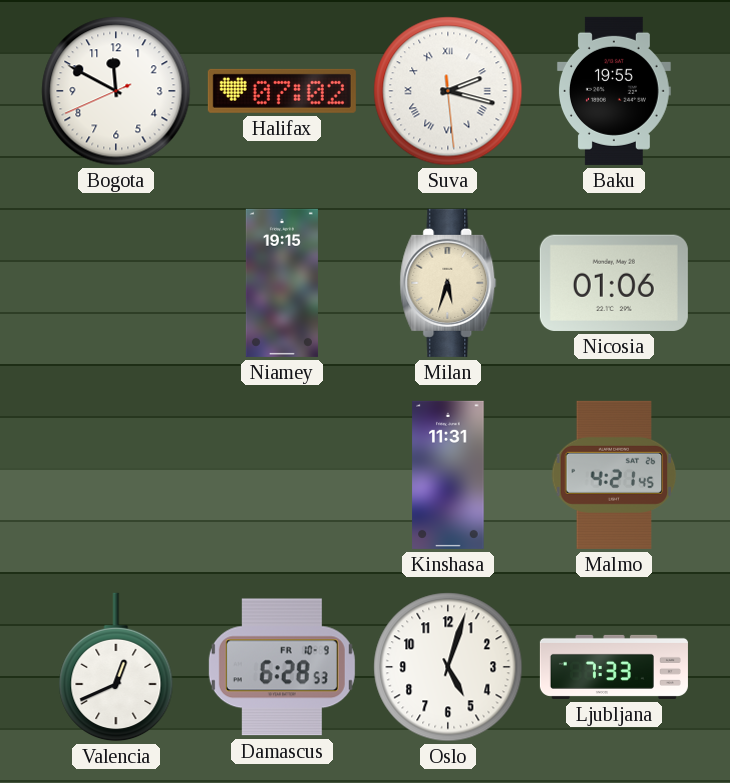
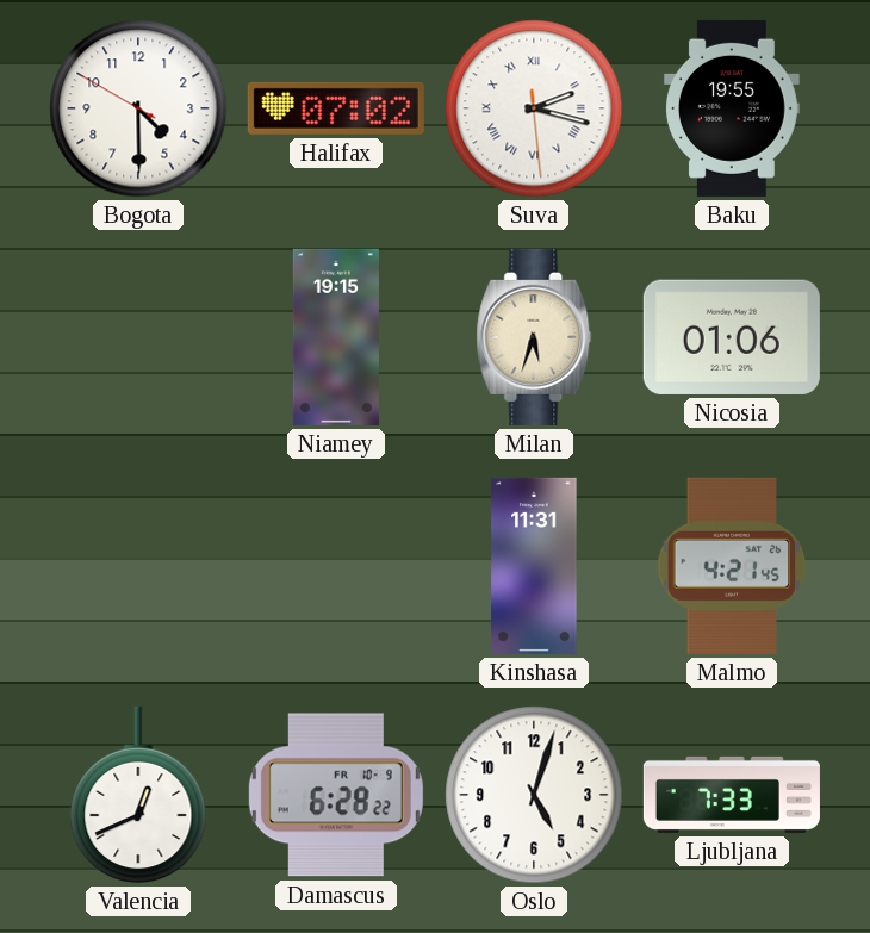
Bogota: 11:49 -> 4:29
Damascus: 6:28:53 -> 6:28:22
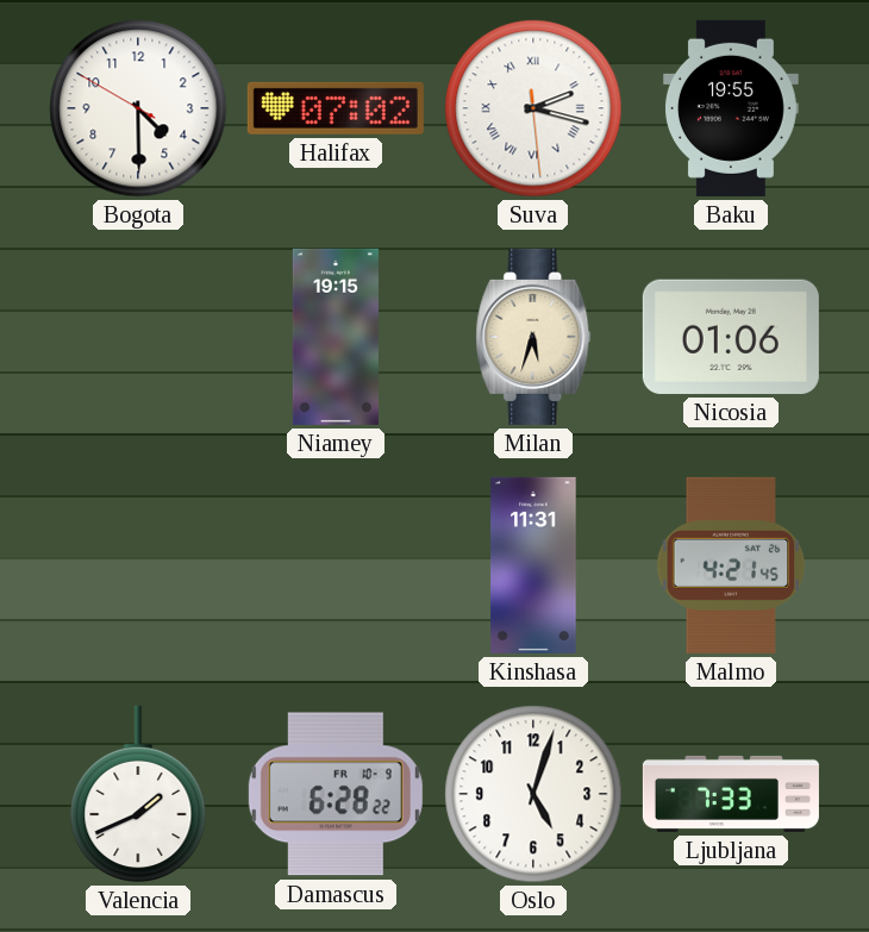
Valencia: 12:41 -> 1:41
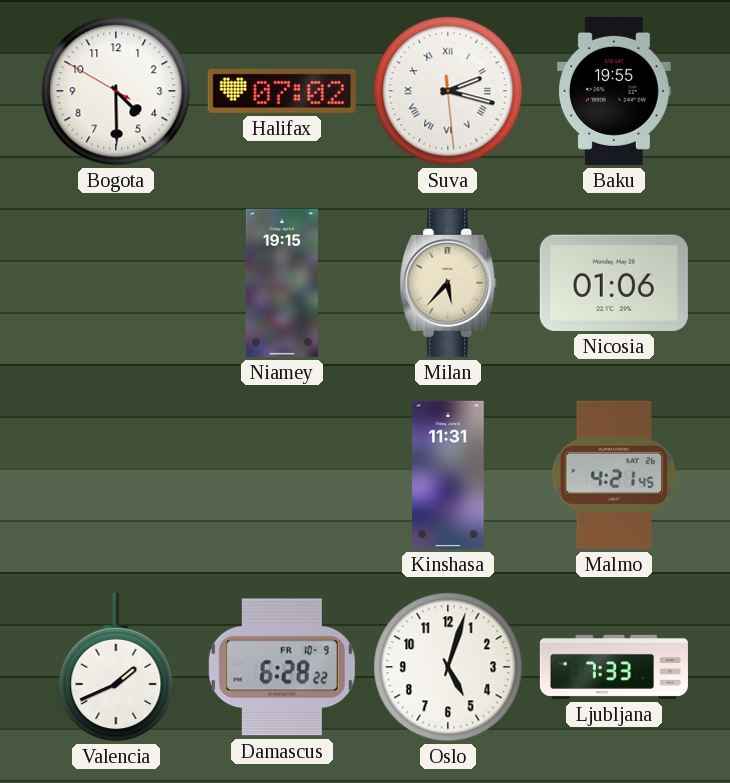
Milan: 5:33 -> 5:37
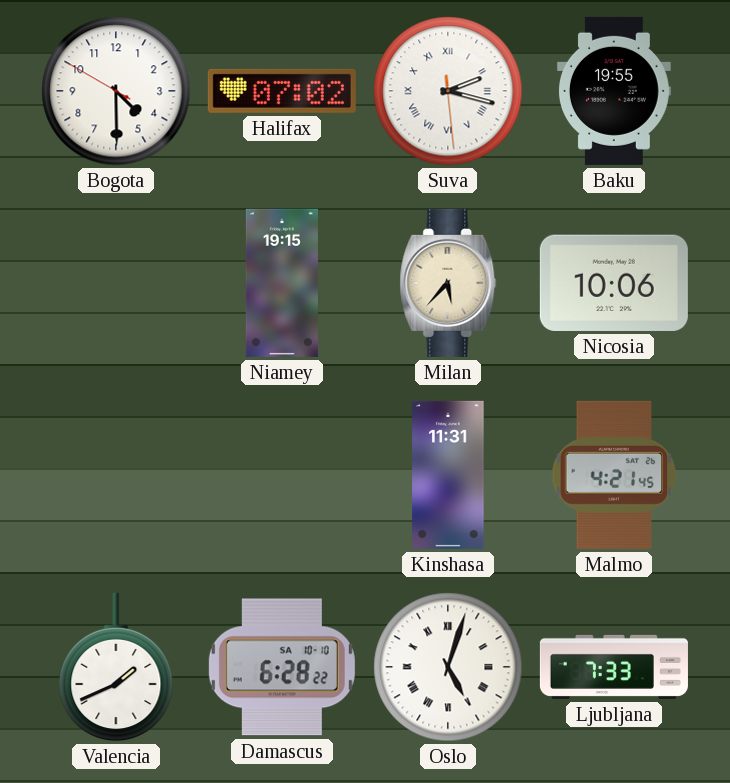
Nicosia: 01:06 -> 10:06
Damascus date: FR 10-9 -> SA 10-10
Oslo numerals: Arabic -> Roman
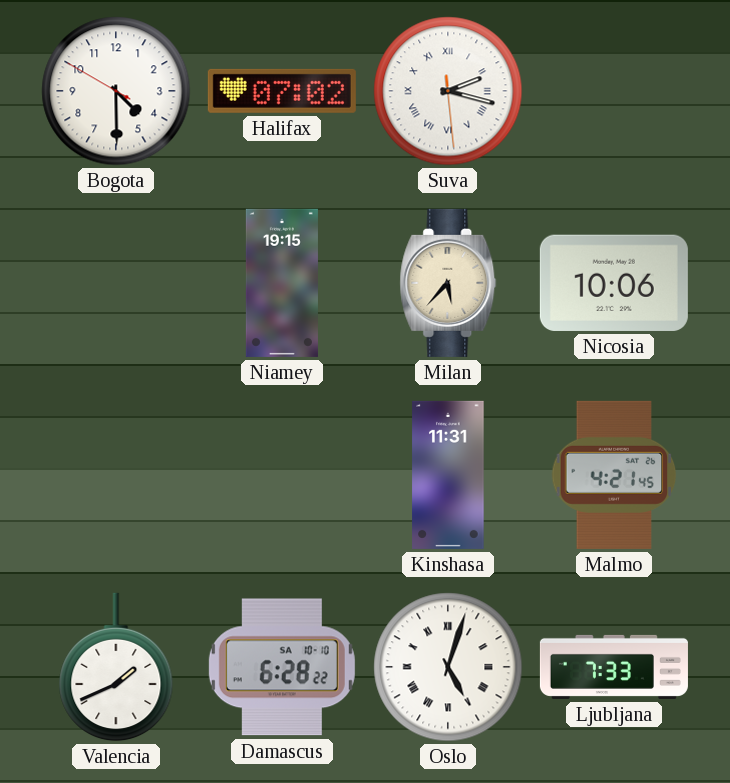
Baku: 19:55 -> none
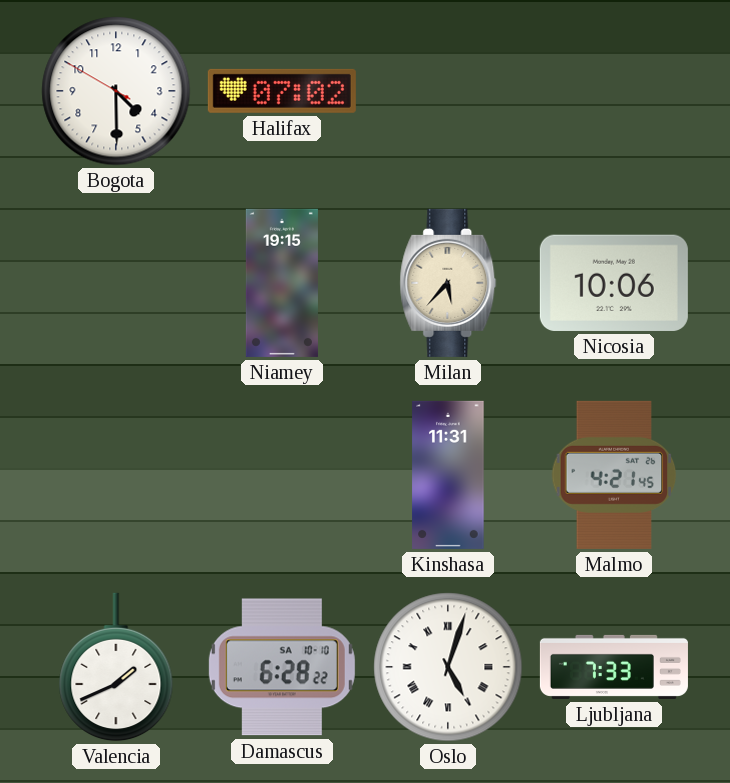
Suva: 2:17 -> none
